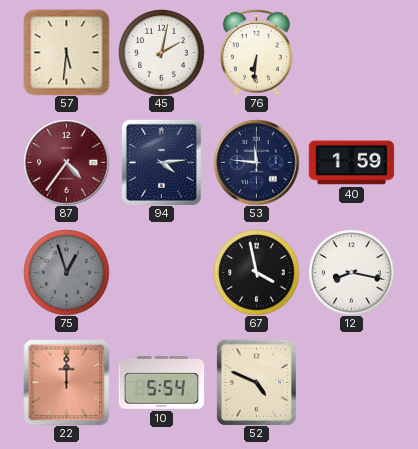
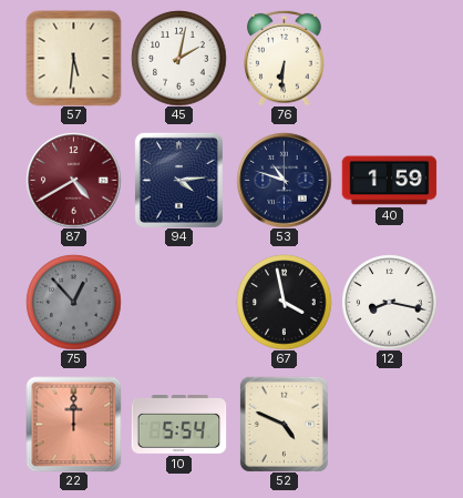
87: 4:36 -> 4:40
53: 11:46 -> 10:48
75: 12:57 -> 12:53
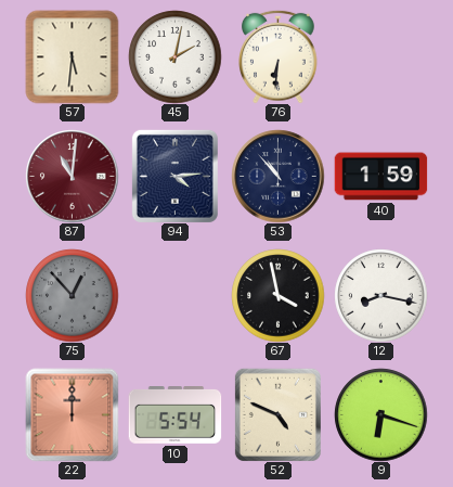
87: 4:40 -> 11:01
53: 10:48 -> 10:53
9: none -> 6:18
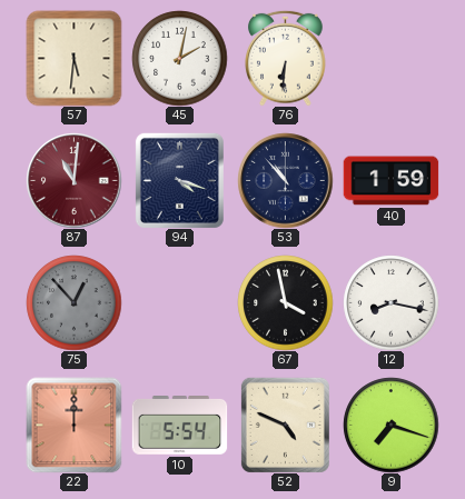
94: 4:14 -> 4:18
9: 6:18 -> 7:18
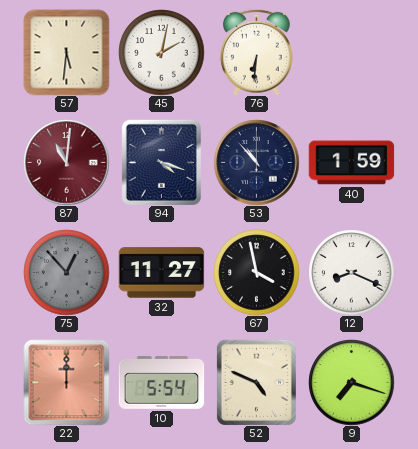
32: none -> 11:27
12: 8:17 -> 8:19
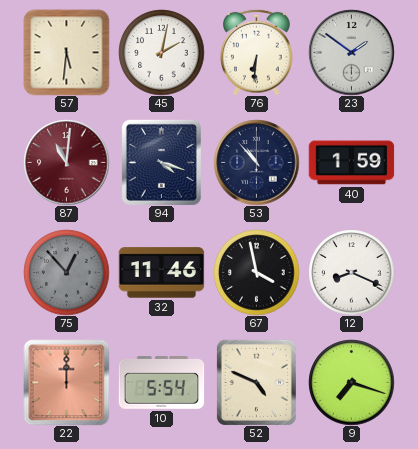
23: none -> 1:51
32: 11:27 -> 11:46
